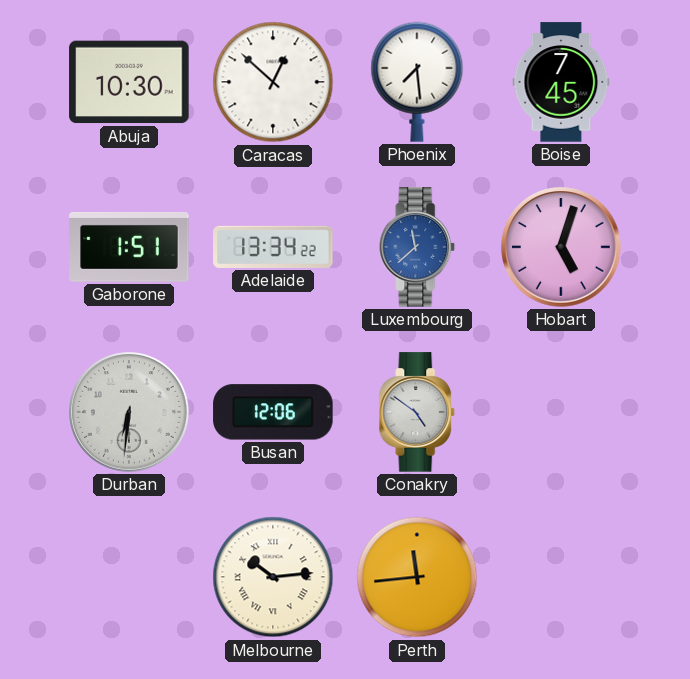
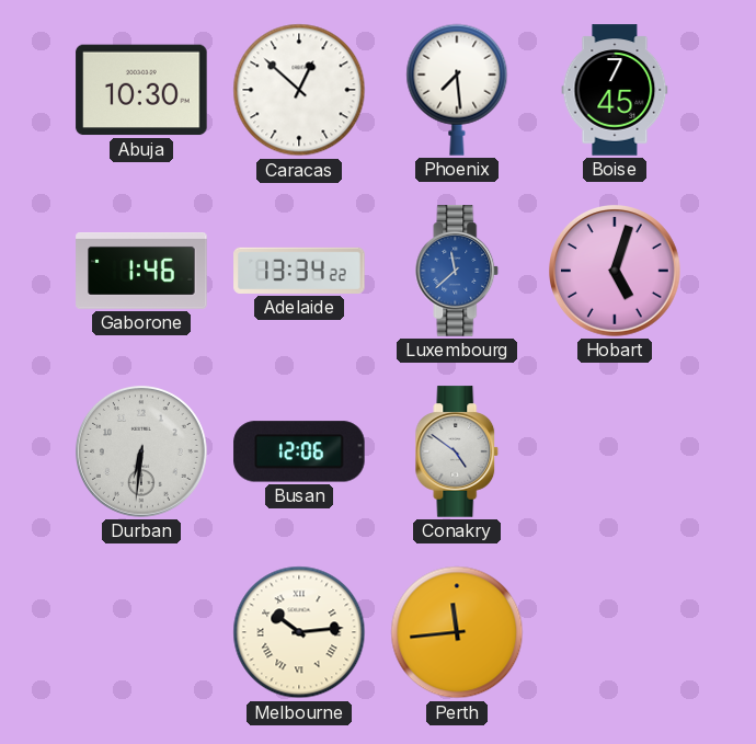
Gaborone: 1:51 -> 1:46
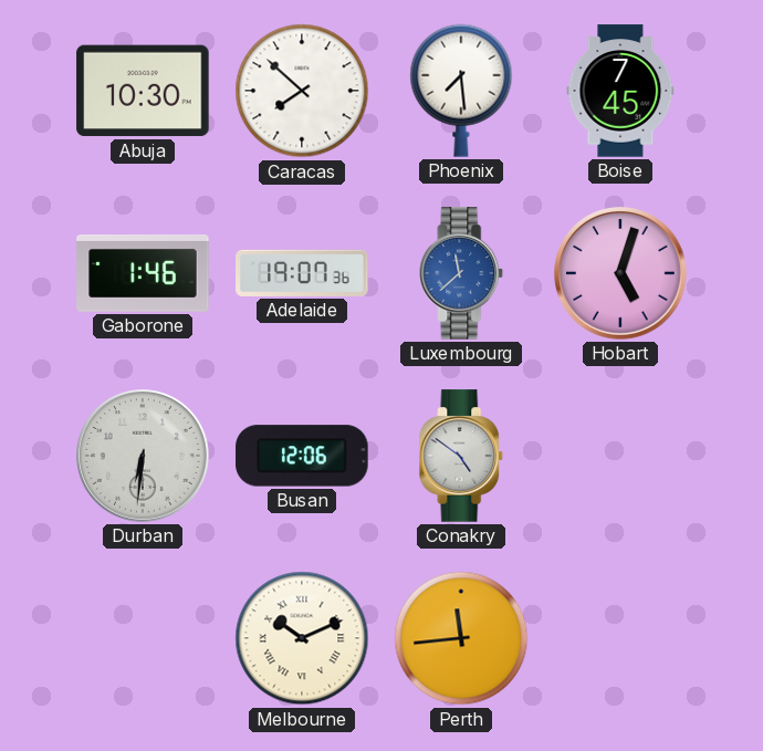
Caracas: 12:52 -> 7:52
Adelaide: 13:34 -> 19:07
Melbourne: 10:14 -> 10:11
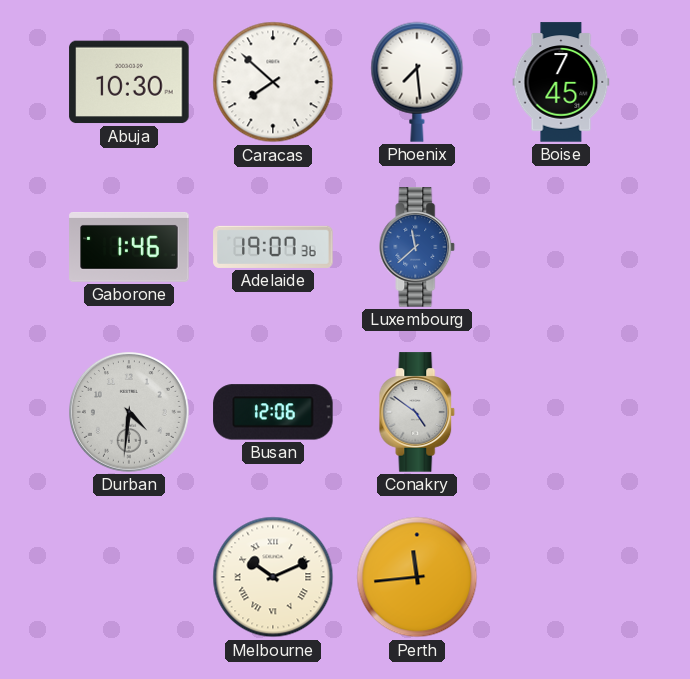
Hobart: 5:03 -> none
Durban: 6:31 -> 4:31
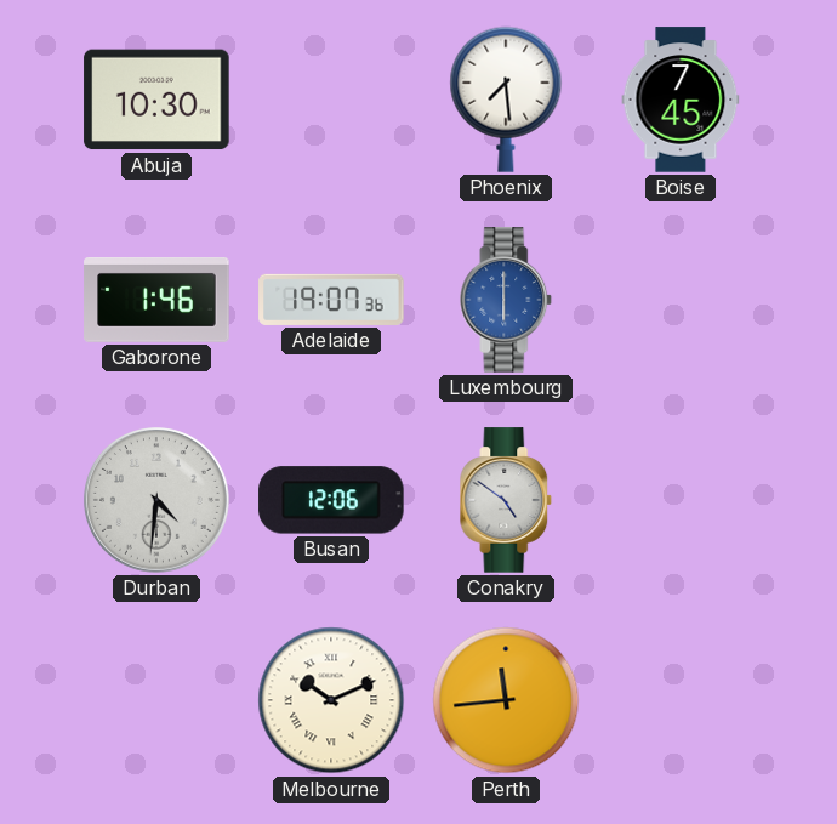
Caracas: 7:52 -> none
Luxembourg: 11:38 -> 6:00
